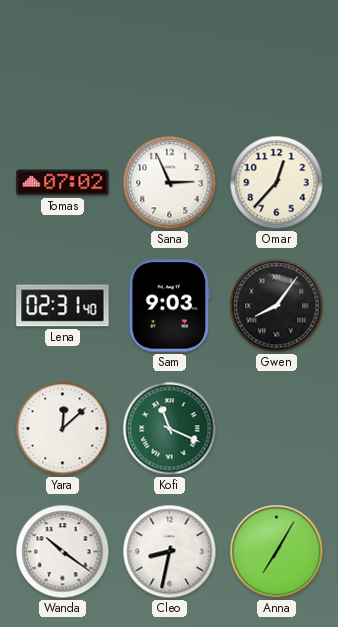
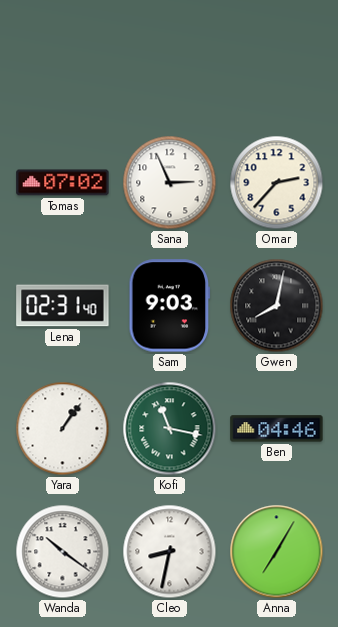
Omar: 12:37 -> 2:37
Gwen: 8:06 -> 8:02
Yara: 12:08 -> 1:06
Kofi: 11:19 -> 11:17
Ben: none -> 04:46
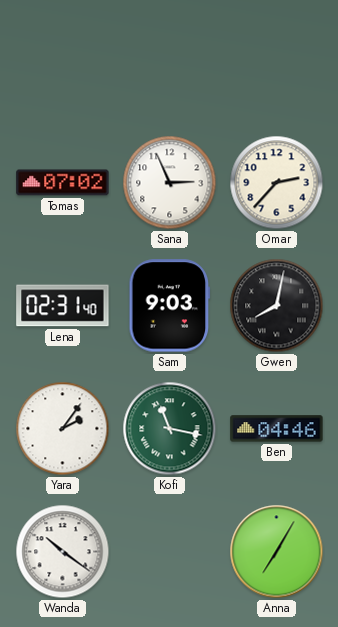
Yara: 1:06 -> 2:06
Cleo: 8:32 -> none
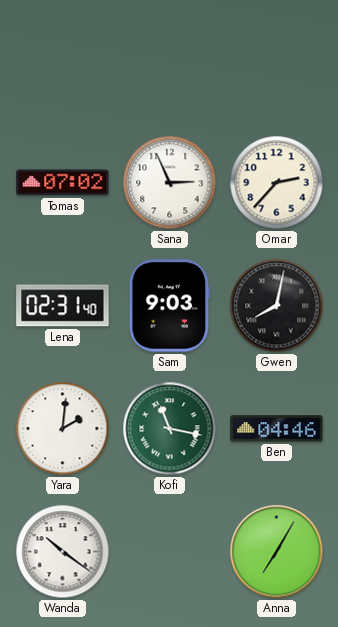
Yara: 2:06 -> 2:01
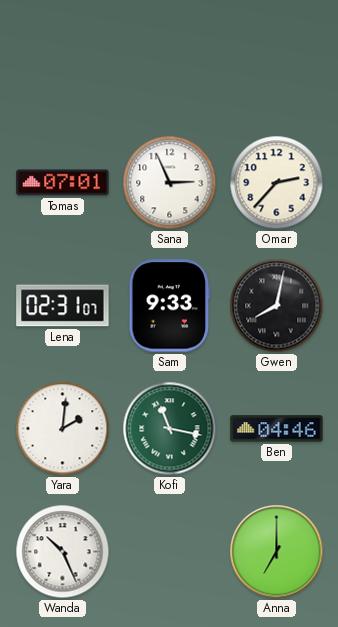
Tomas: 07:02 -> 07:01
Lena: 02:31:40 -> 02:31:07
Sam: 9:03 -> 9:33
Wanda: 10:21 -> 10:26
Anna: 7:05 -> 7:00
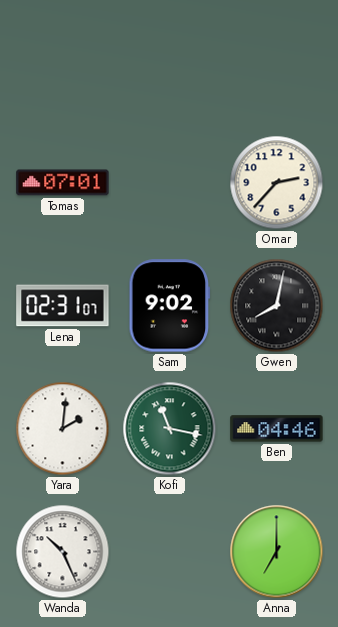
Sana: 2:56 -> none
Sam: 9:33 -> 9:02
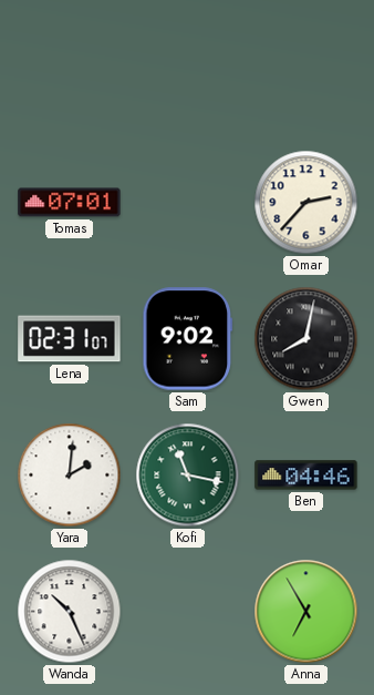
Anna: 7:00 -> 6:55
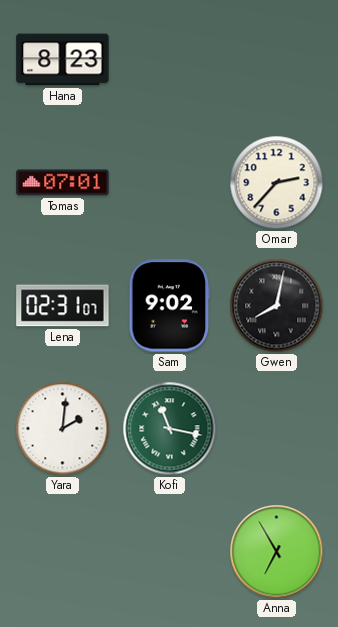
Hana: none -> 8:23
Ben: 04:46 -> none
Wanda: 10:26 -> none
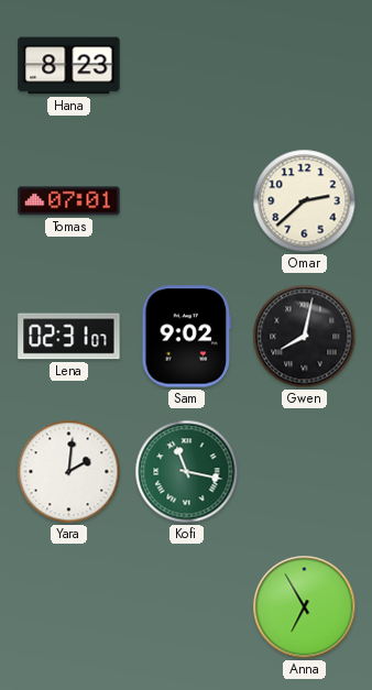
Omar: 2:37 -> 2:38
